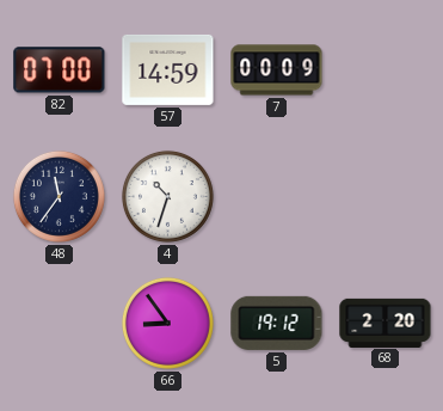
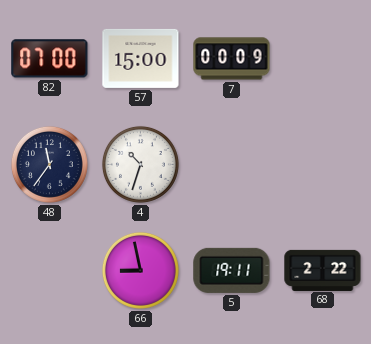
57: 14:59 -> 15:00
66: 8:54 -> 8:58
5: 19:12 -> 19:11
68: 2:20 -> 2:22
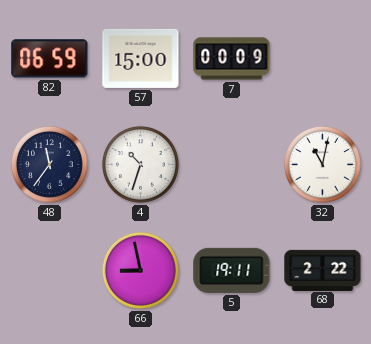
82: 07:00 -> 06:59
32: none -> 11:02
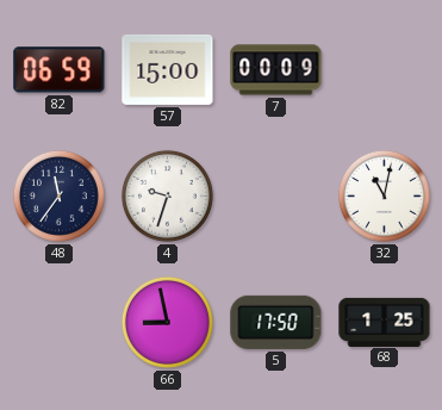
4: 10:33 -> 9:33
5: 19:11 -> 17:50
68: 2:22 -> 1:25
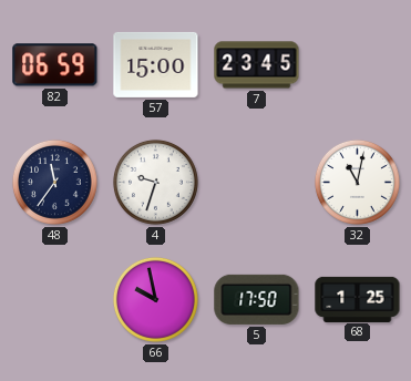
7: 00:09 -> 23:45
66: 8:58 -> 9:58
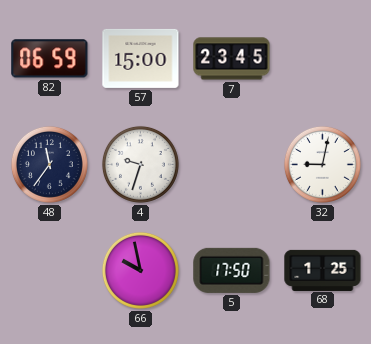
32: 11:02 -> 9:02
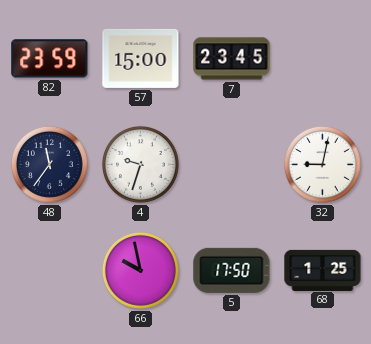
82: 06:59 -> 23:59
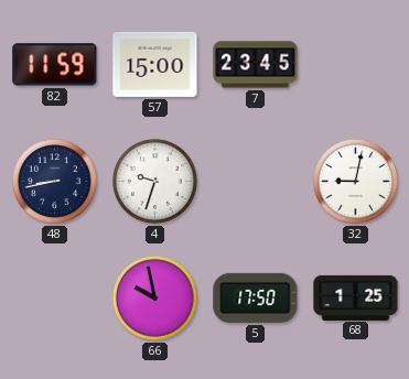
82: 23:59 -> 11:59
48: 11:36 -> 8:43
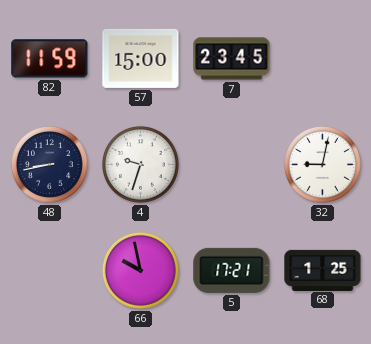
5: 17:50 -> 17:21
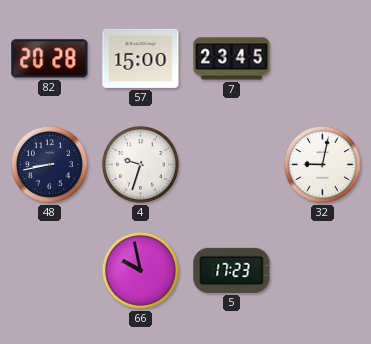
82: 11:59 -> 20:28
5: 17:21 -> 17:23
68: 1:25 -> none
